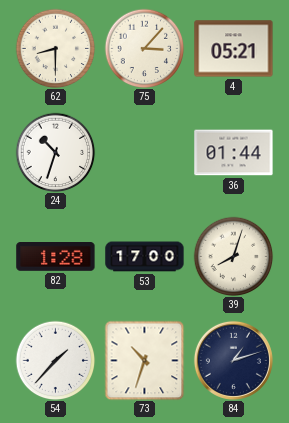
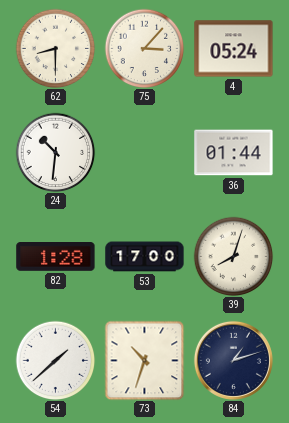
4: 05:21 -> 05:24
24: 10:33 -> 10:31
54: 1:37 -> 1:38
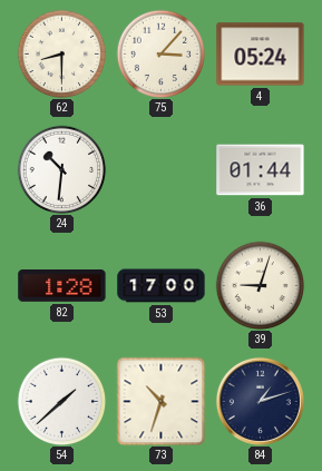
39: 8:03 -> 9:03
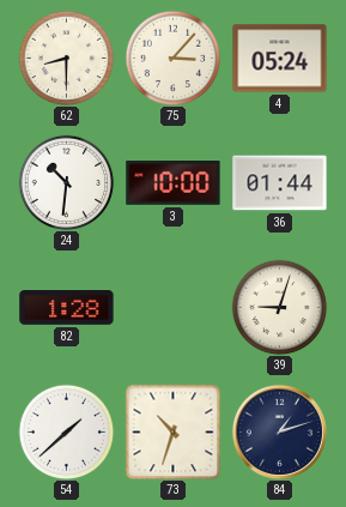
3: none -> 10:00
53: 17:00 -> none
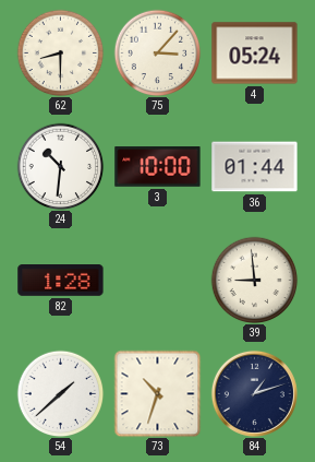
39: 9:03 -> 8:59
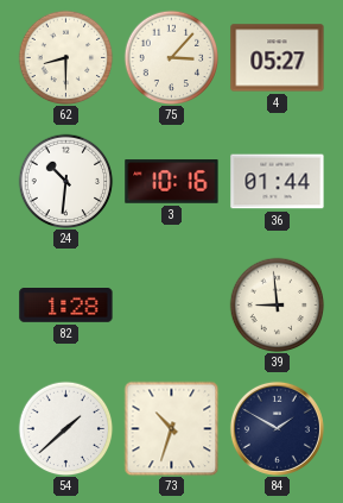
4: 05:24 -> 05:27
3: 10:00 -> 10:16
84: 1:12 -> 1:50
